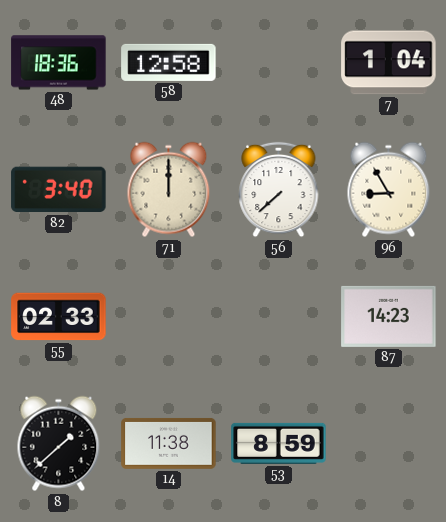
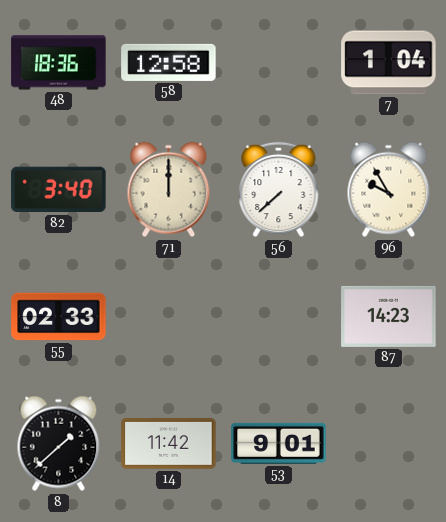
96: 8:55 -> 9:55
14: 11:38 -> 11:42
53: 8:59 -> 9:01
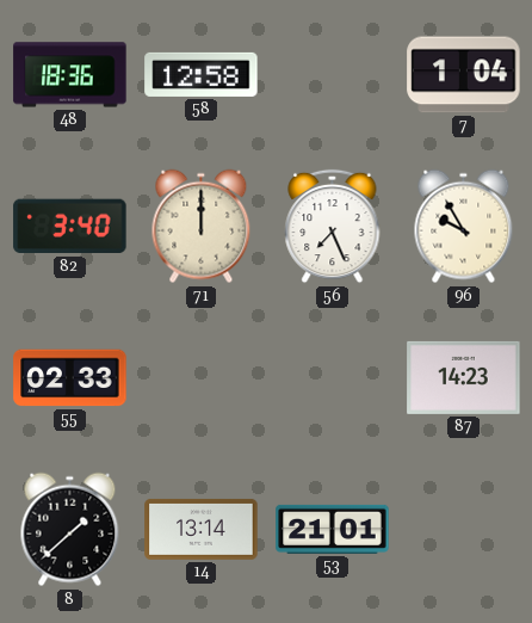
56: 7:38 -> 7:26
14: 11:42 -> 13:14
53: 9:01 -> 21:01
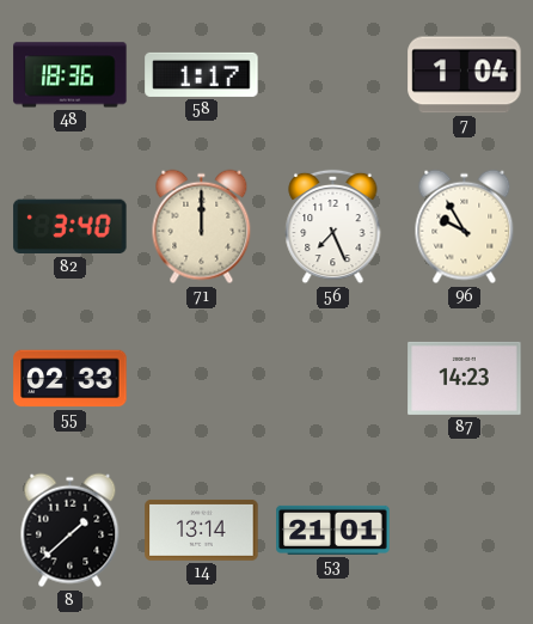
58: 12:58 -> 1:17
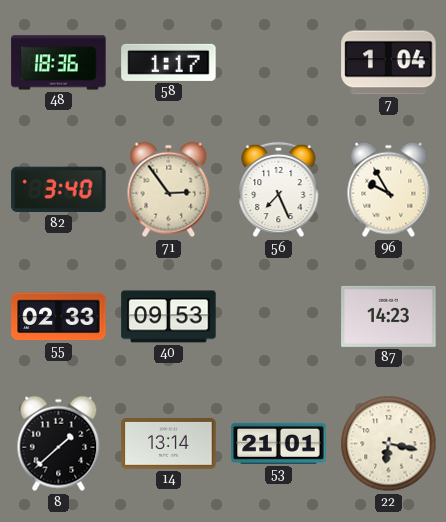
71: 12:00 -> 2:54
40: none -> 09:53
22: none -> 6:17
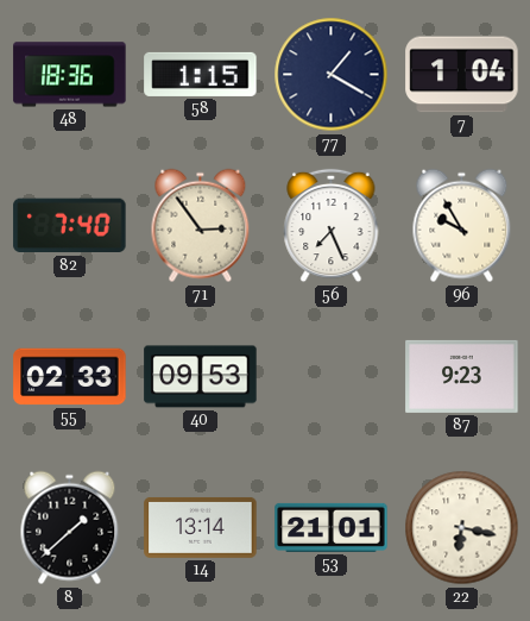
58: 1:17 -> 1:15
77: none -> 1:20
82: 3:40 -> 7:40
87: 14:23 -> 9:23
